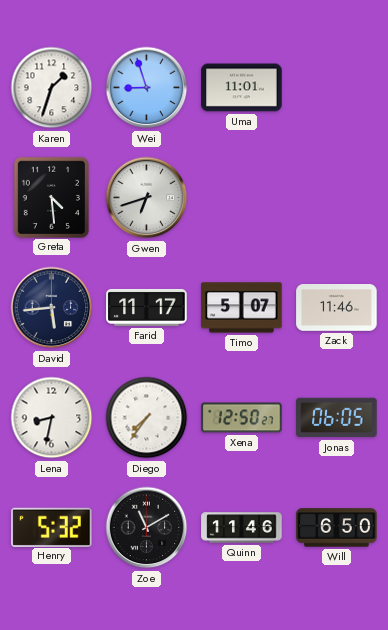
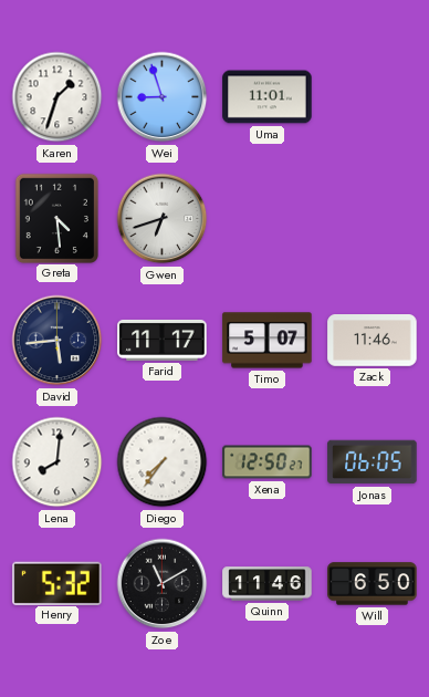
Lena: 8:32 -> 8:01
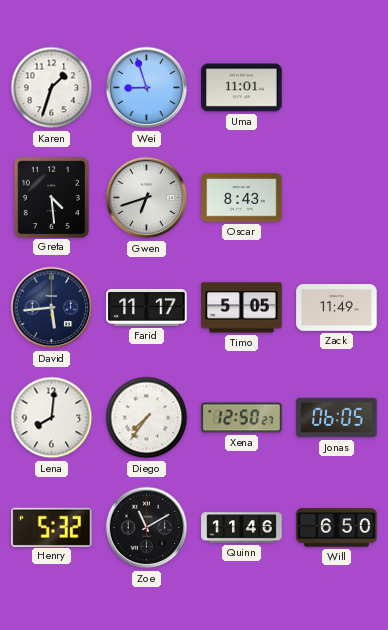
Oscar: none -> 8:43
Timo: 5:07 -> 5:05
Zack: 11:46 -> 11:49
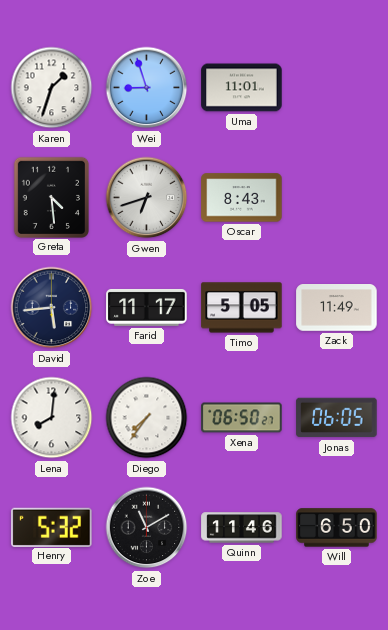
Xena: 12:50 -> 06:50
